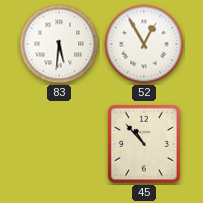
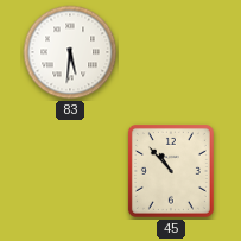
52: 12:55 -> none
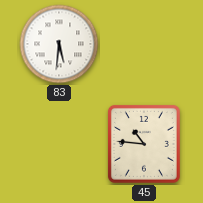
45: 10:53 -> 10:46
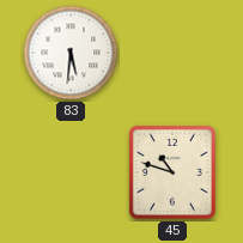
45: 10:46 -> 10:48
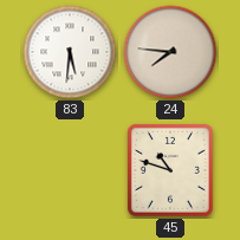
24: none -> 7:46
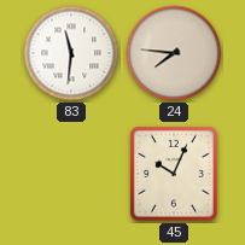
83: 5:31 -> 11:31
45: 10:48 -> 10:04
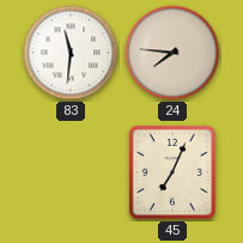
45: 10:04 -> 7:04
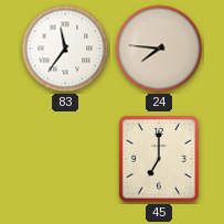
83: 11:31 -> 11:36
45: 7:04 -> 7:00
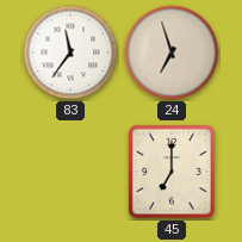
24: 7:46 -> 6:57
